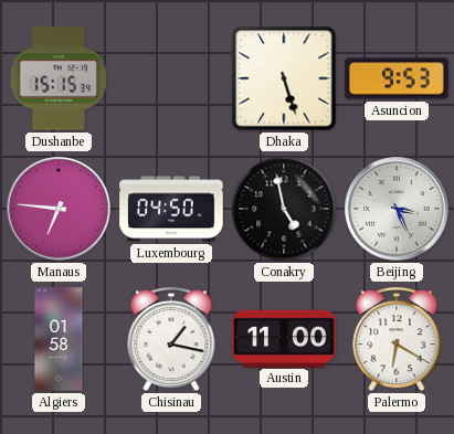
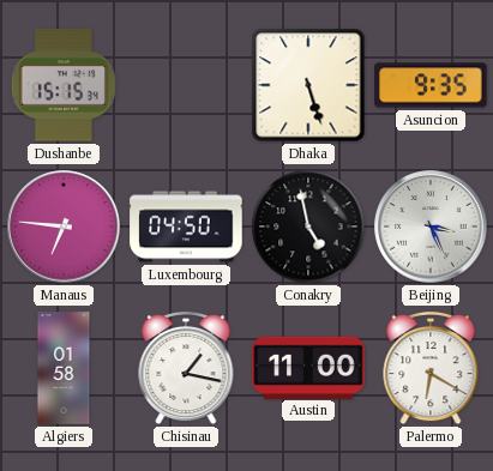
Asuncion: 9:53 -> 9:35
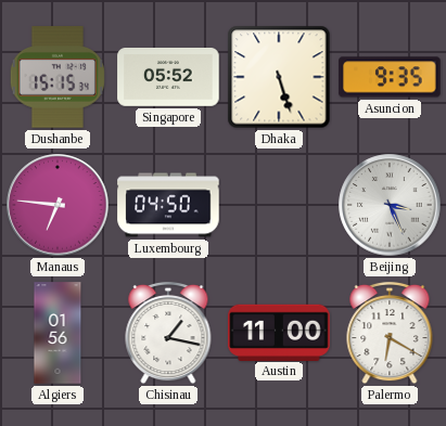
Singapore: none -> 05:52
Conakry: 4:58 -> none
Algiers: 01:58 -> 01:56
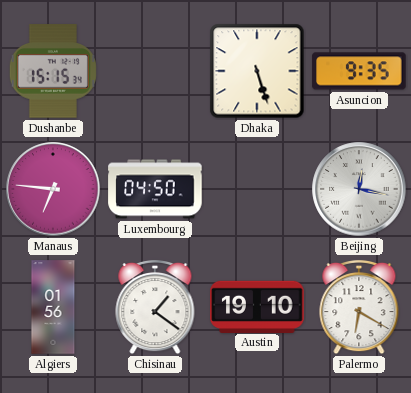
Singapore: 05:52 -> none
Beijing: 3:26 -> 12:17
Chisinau: 1:17 -> 1:21
Austin: 11:00 -> 19:10
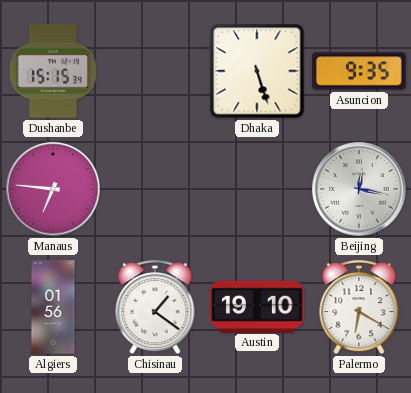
Luxembourg: 04:50 -> none
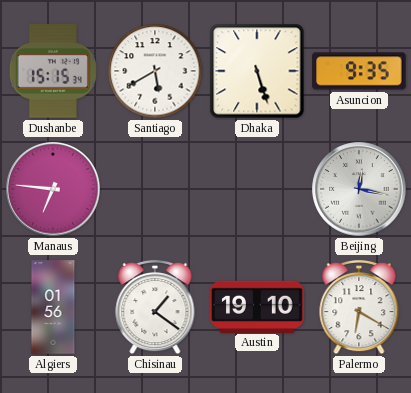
Santiago: none -> 5:40
